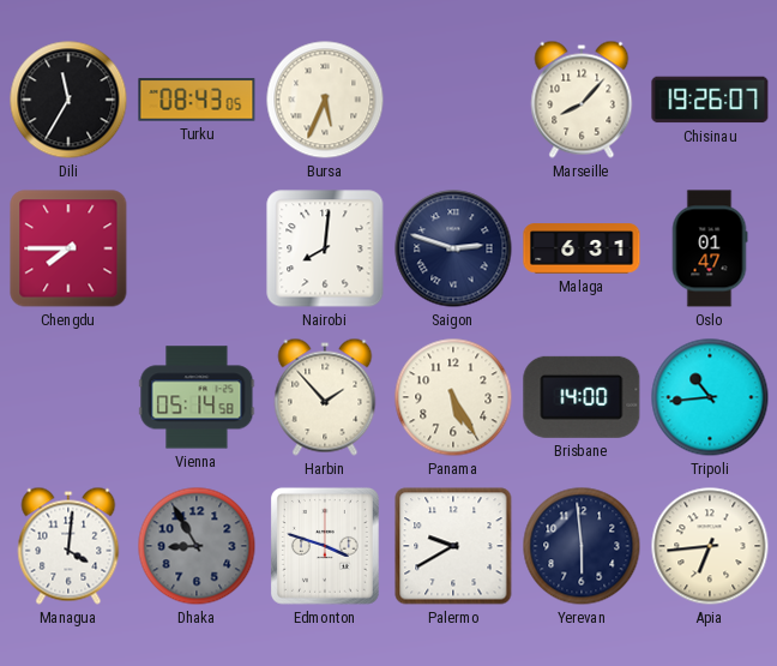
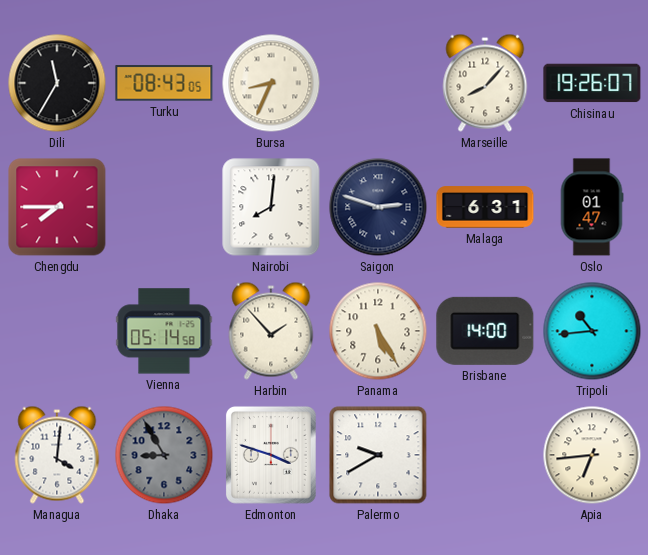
Bursa: 5:34 -> 8:34
Yerevan: 5:59 -> none
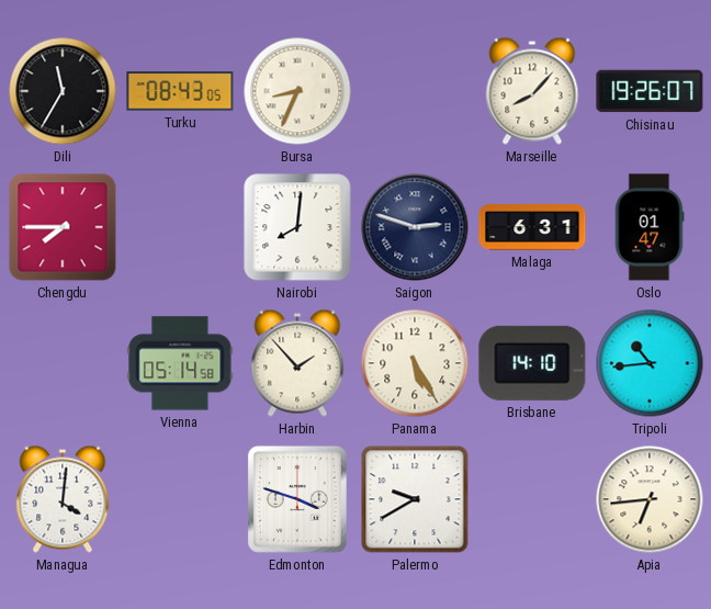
Brisbane: 14:00 -> 14:10
Dhaka: 8:55 -> none
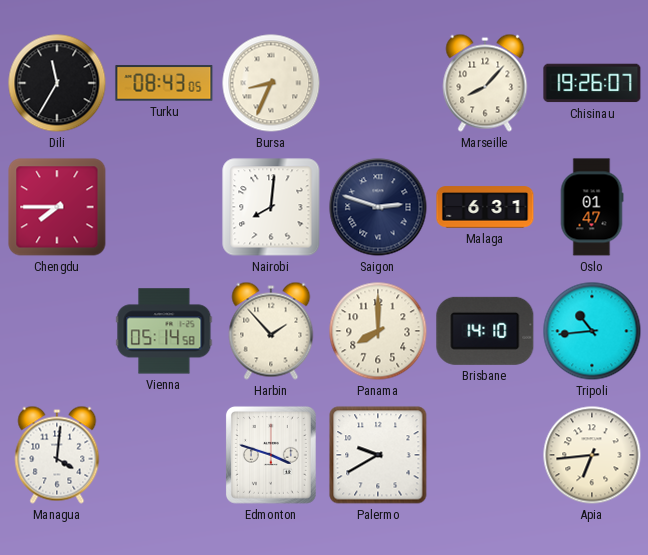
Panama: 5:25 -> 8:00
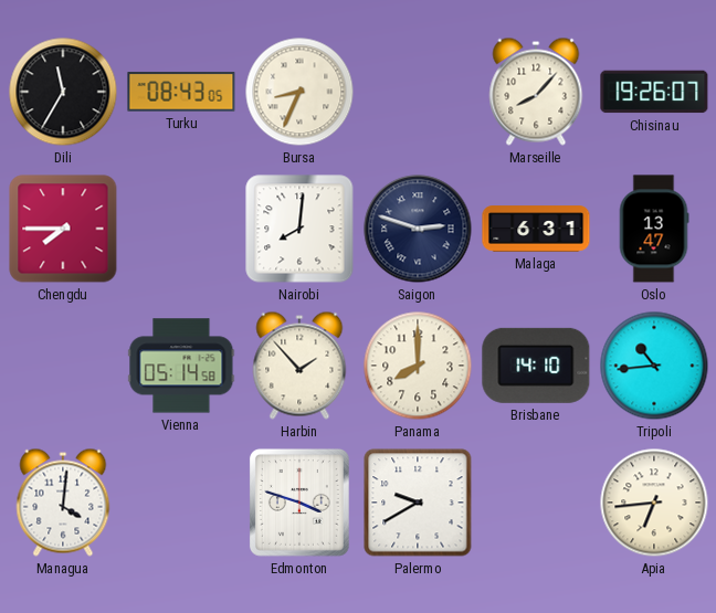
Oslo: 01:47 -> 13:47
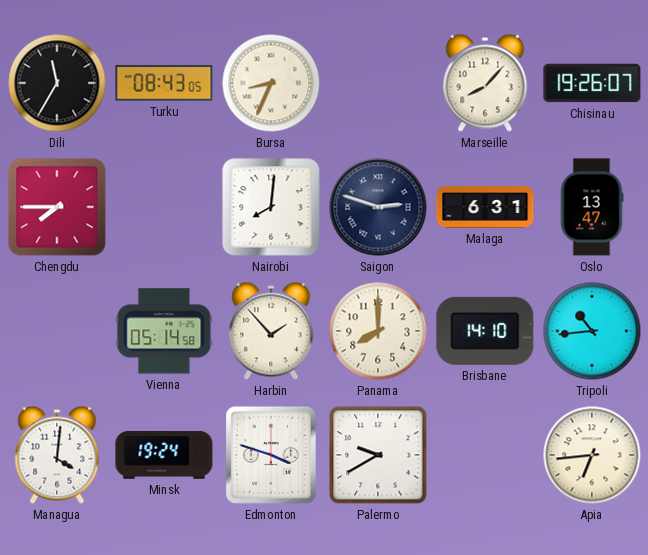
Minsk: none -> 19:24
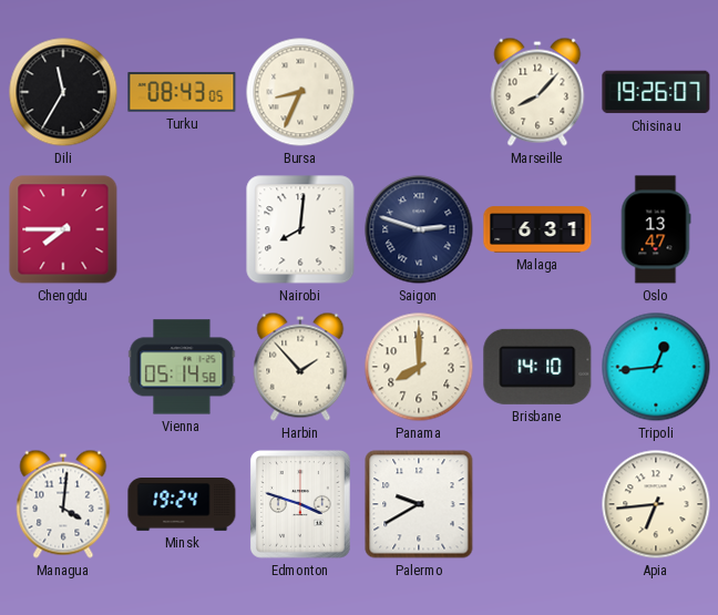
Tripoli: 10:44 -> 12:44
